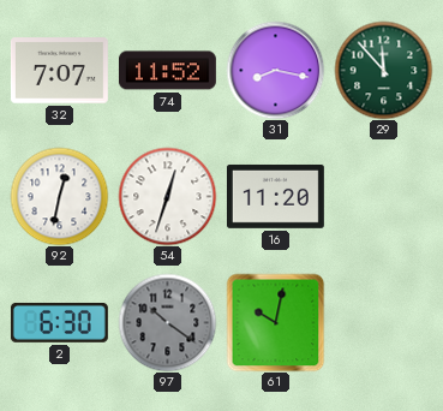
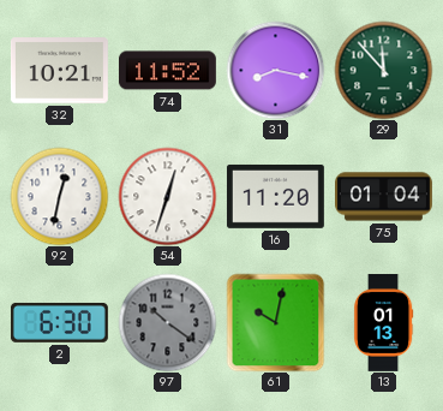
32: 7:07 -> 10:21
75: none -> 01:04
13: none -> 01:13
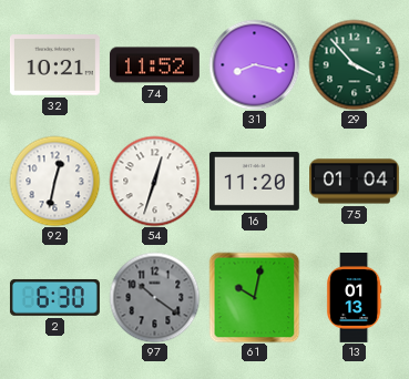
29: 11:53 -> 3:53
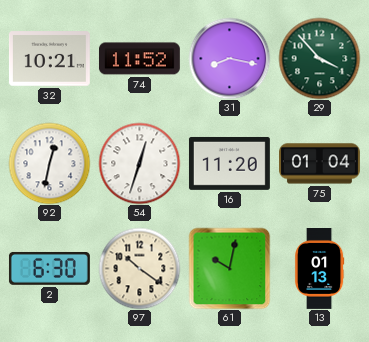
97 dial: grey -> cream
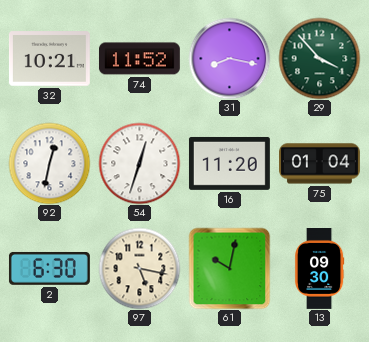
97: 10:21 -> 5:17
13: 01:13 -> 09:30
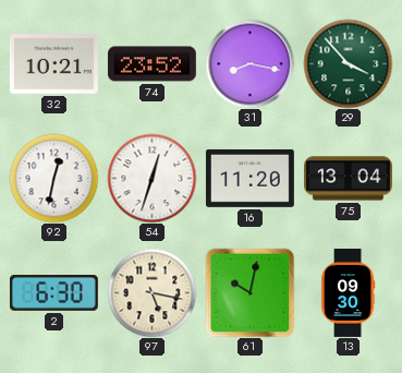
74: 11:52 -> 23:52
75: 01:04 -> 13:04
